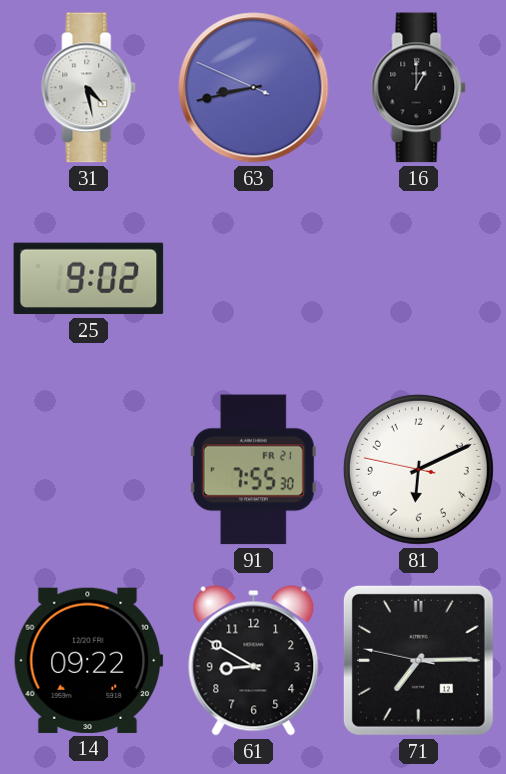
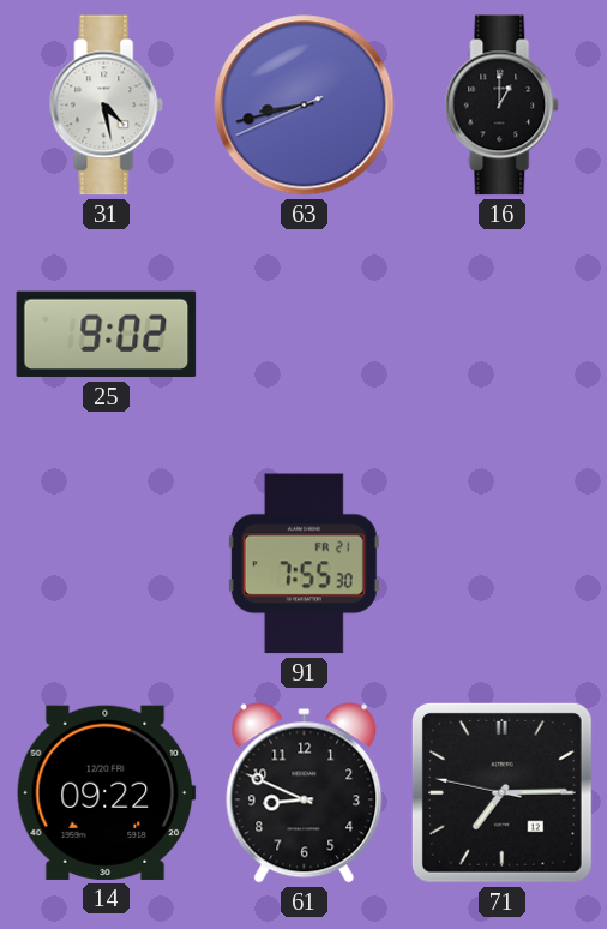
63: 8:42:49 -> 8:42:41
81: 6:10 -> none
61: 8:50 -> 8:49
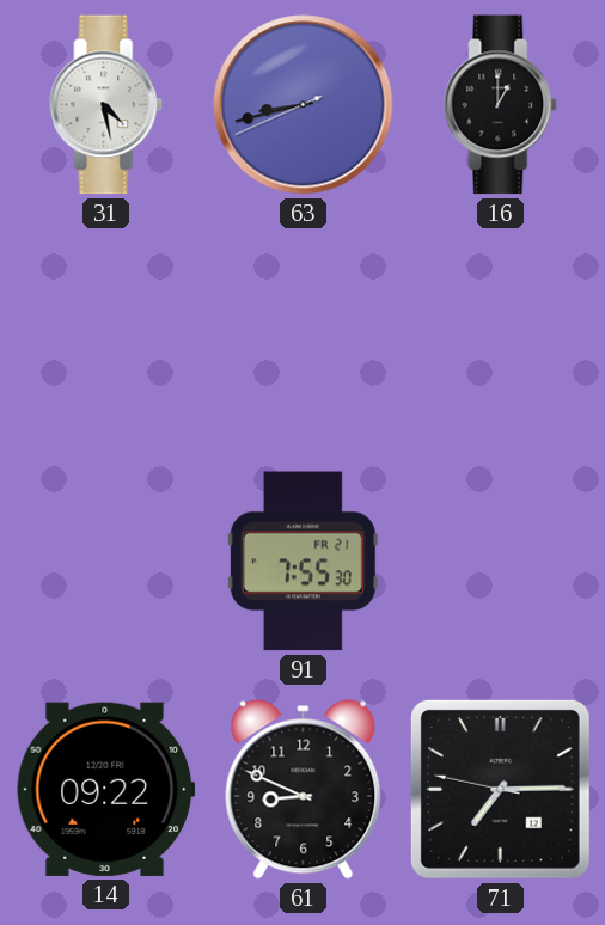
25: 9:02 -> none
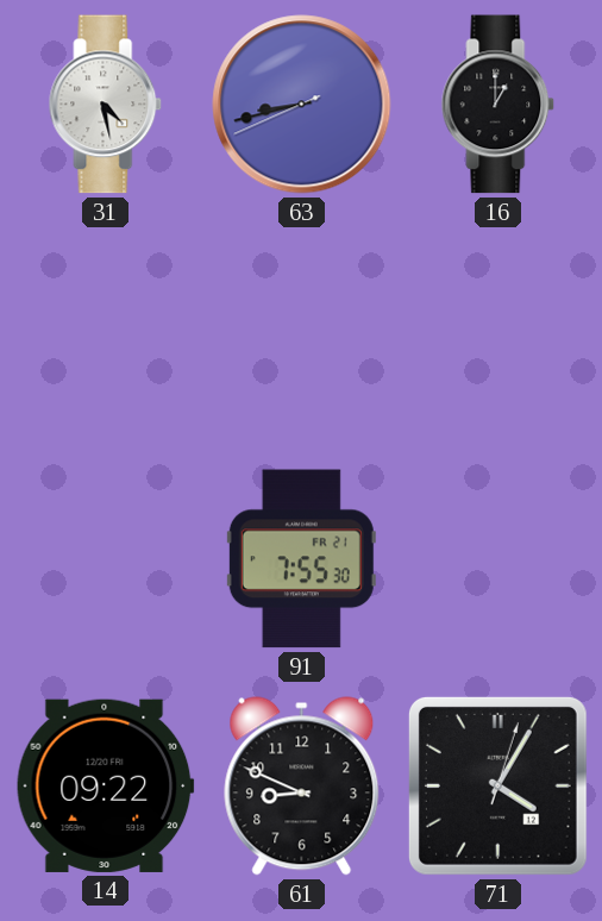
71: 7:14 -> 4:05
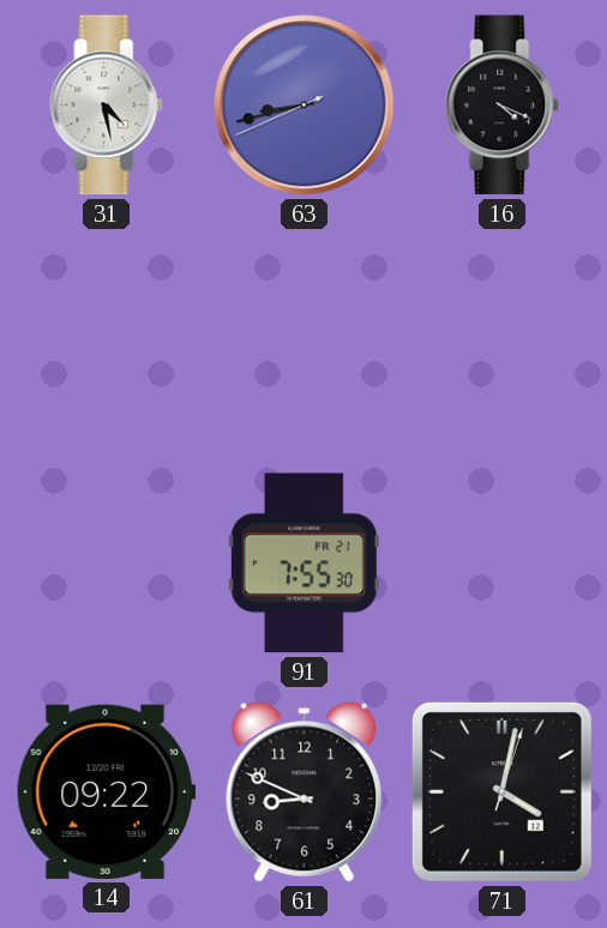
16: 1:00 -> 4:19
71: 4:05 -> 4:02
